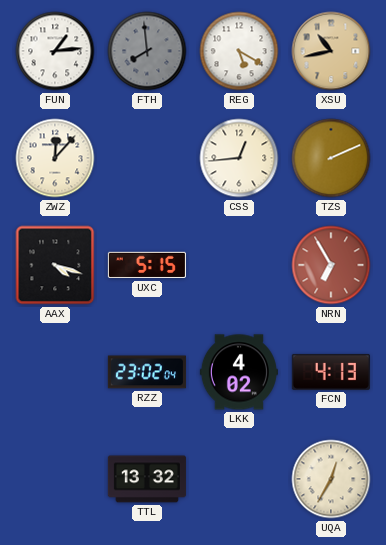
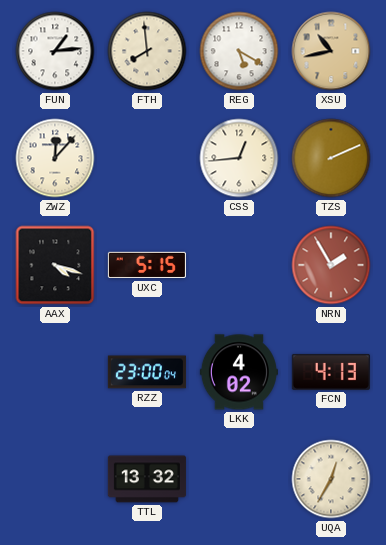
FTH dial: grey -> cream
NRN: 6:55 -> 1:55
RZZ: 23:02 -> 23:00
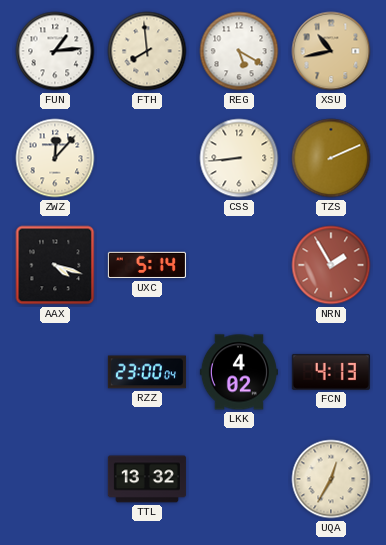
CSS: 12:44 -> 8:44
UXC: 5:15 -> 5:14
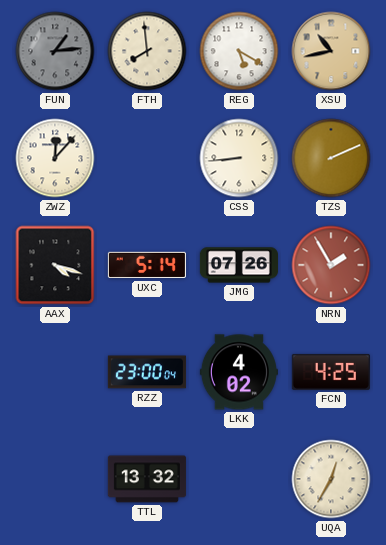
FUN dial: white -> grey
JMG: none -> 07:26
FCN: 4:13 -> 4:25
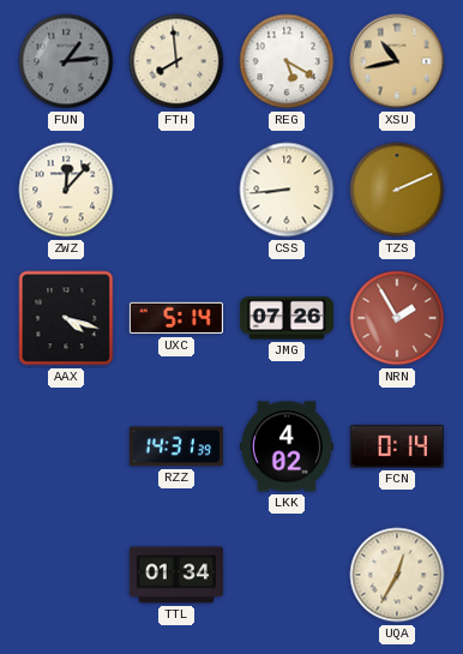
RZZ: 23:00 -> 14:31
FCN: 4:25 -> 0:14
TTL: 13:32 -> 01:34
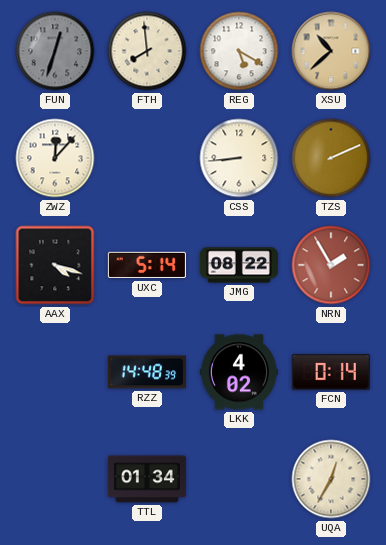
FUN: 1:14 -> 12:33
XSU: 10:43 -> 10:38
JMG: 07:26 -> 08:22
RZZ: 14:31 -> 14:48
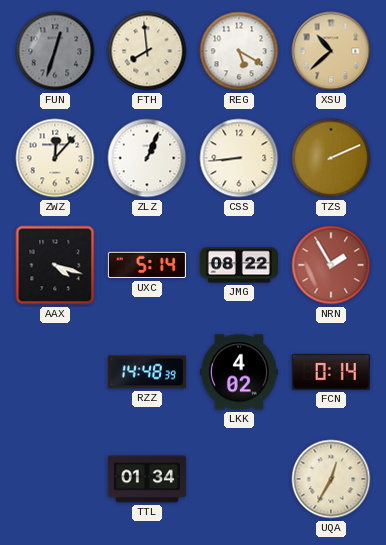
ZLZ: none -> 1:04
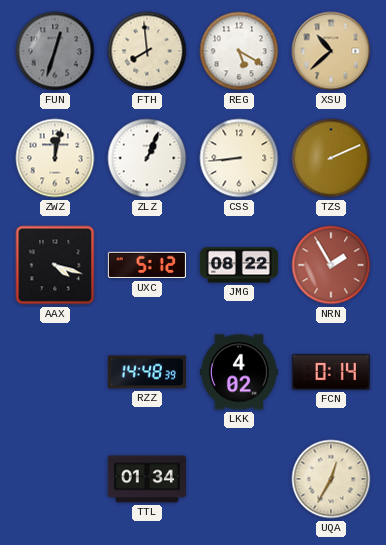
ZWZ: 12:07 -> 12:02
UXC: 5:14 -> 5:12
